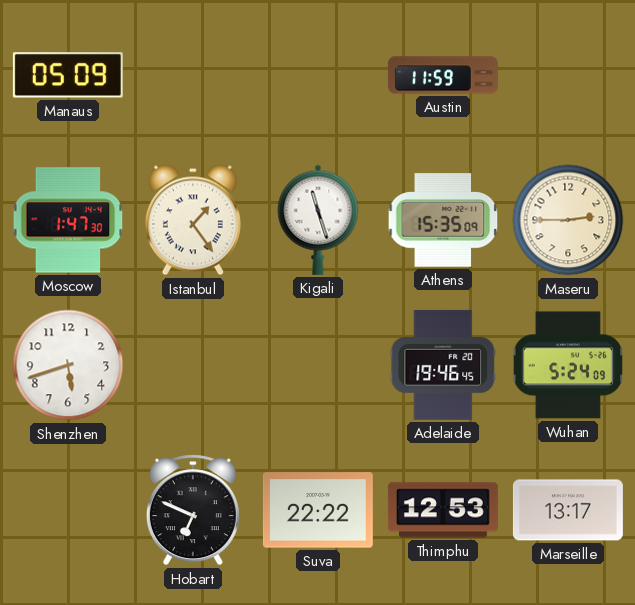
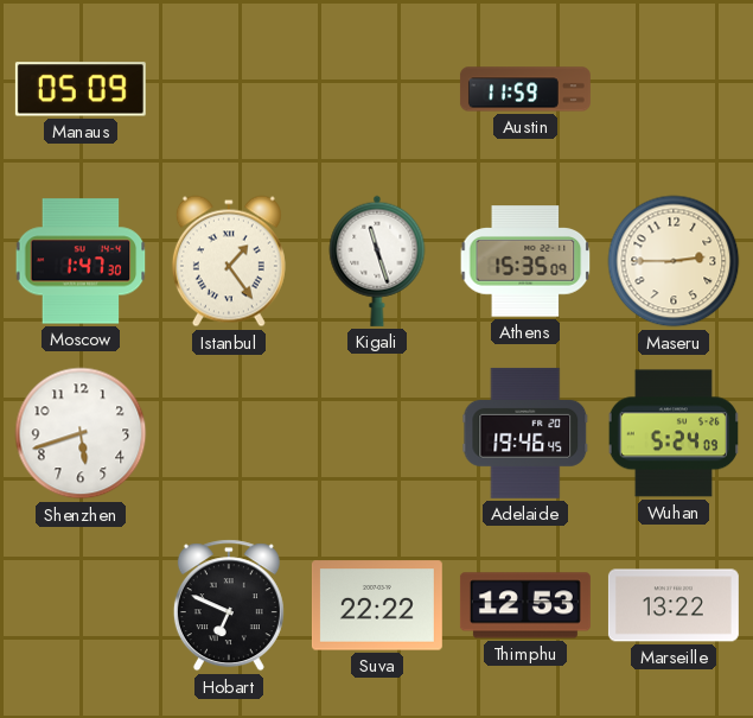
Marseille: 13:17 -> 13:22
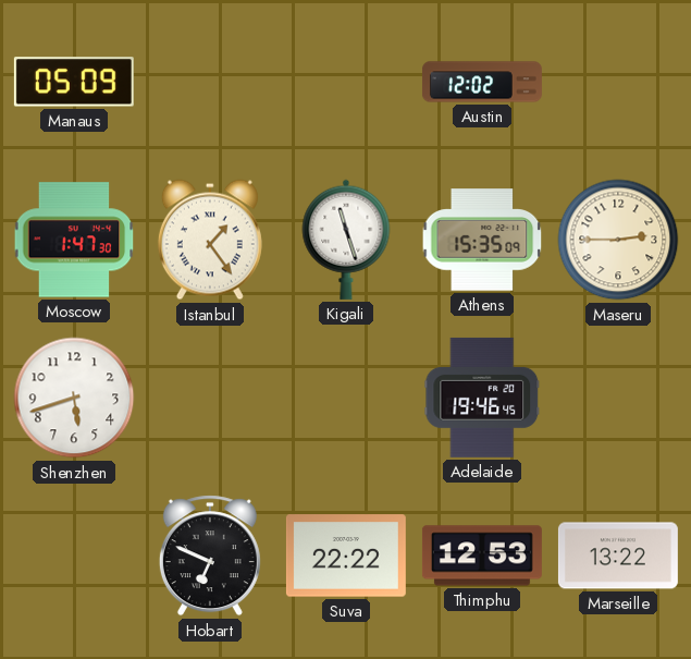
Austin: 11:59 -> 12:02
Wuhan: 5:24 -> none
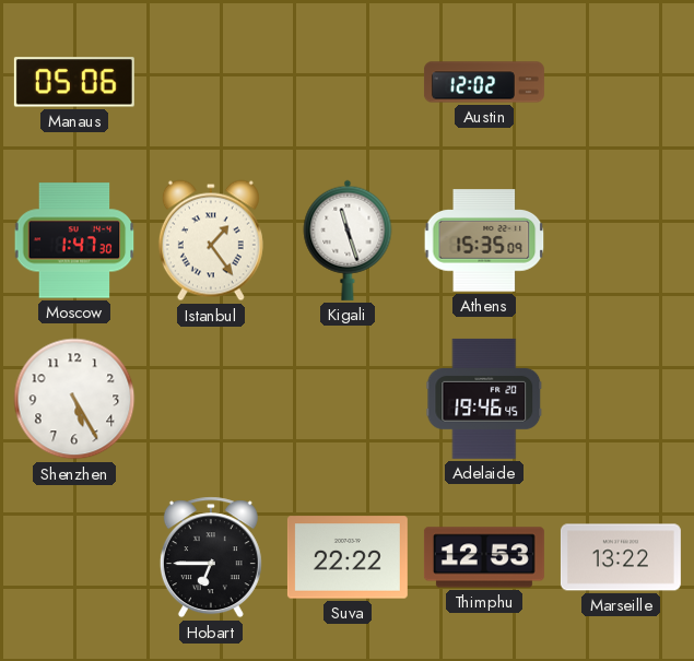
Manaus: 05:09 -> 05:06
Maseru: 2:45 -> none
Shenzhen: 5:42 -> 5:25
Hobart: 6:49 -> 6:45
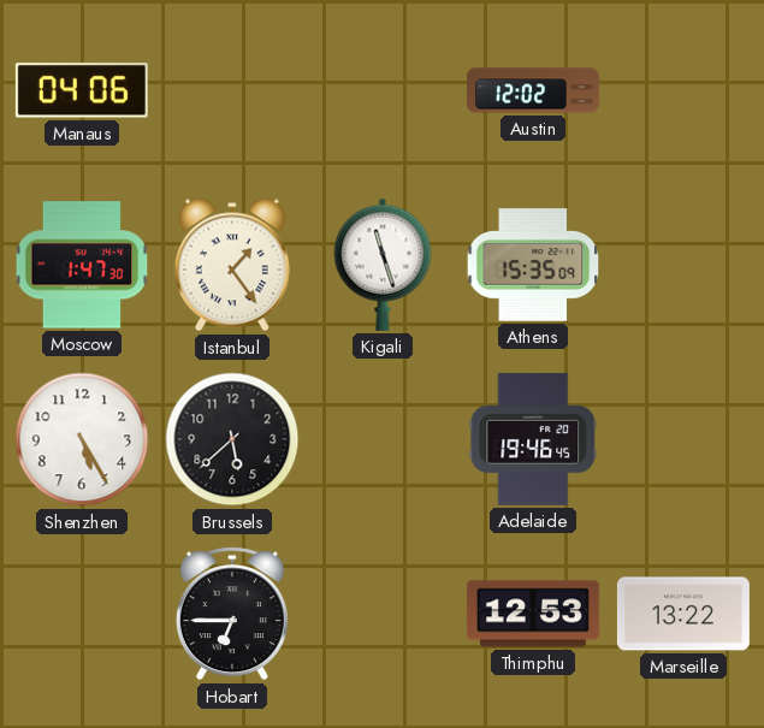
Manaus: 05:06 -> 04:06
Brussels: none -> 5:38
Suva: 22:22 -> none
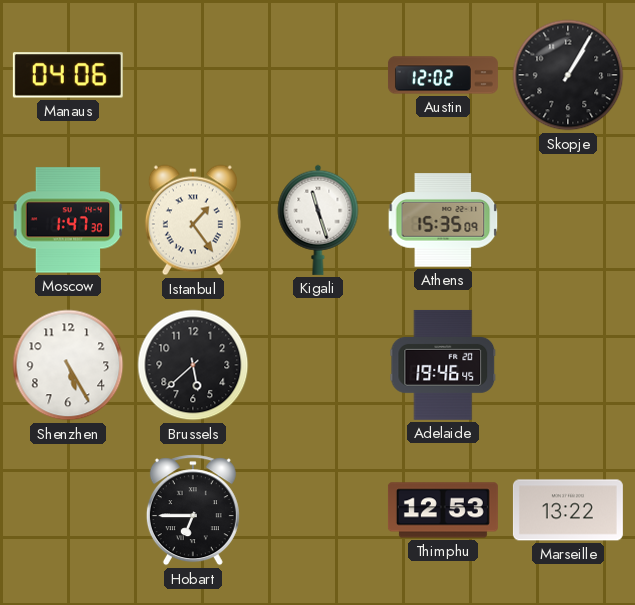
Skopje: none -> 1:05
